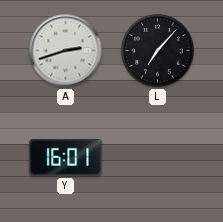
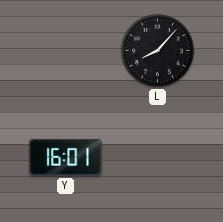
A: 2:42 -> none
L: 7:07 -> 8:07
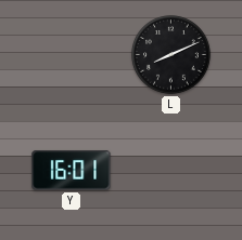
L: 8:07 -> 8:11
